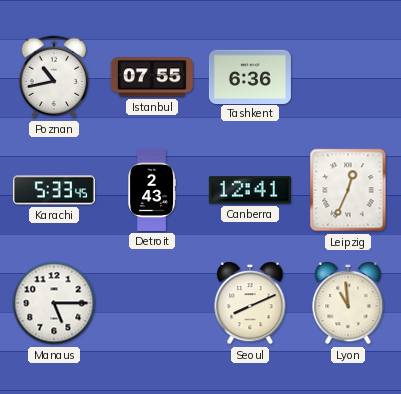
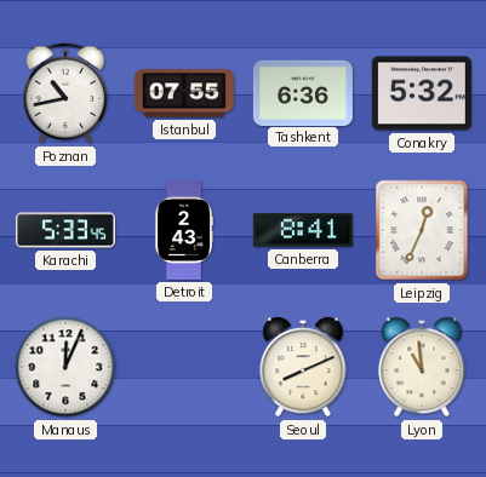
Conakry: none -> 5:32
Canberra: 12:41 -> 8:41
Manaus: 5:15 -> 12:04
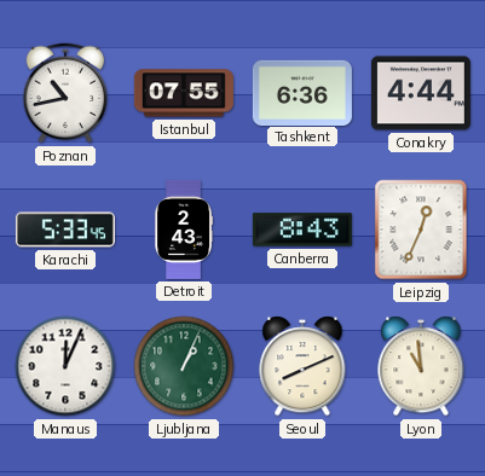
Conakry: 5:32 -> 4:44
Canberra: 8:41 -> 8:43
Ljubljana: none -> 1:04
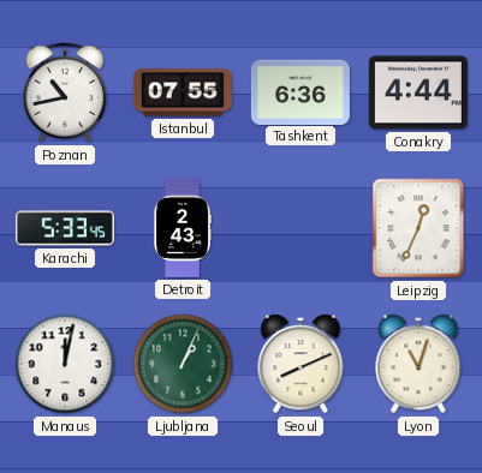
Canberra: 8:43 -> none
Manaus: 12:04 -> 12:02
Lyon: 10:59 -> 11:03
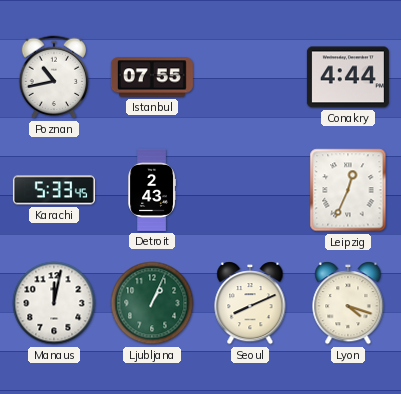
Tashkent: 6:36 -> none
Lyon: 11:03 -> 4:18
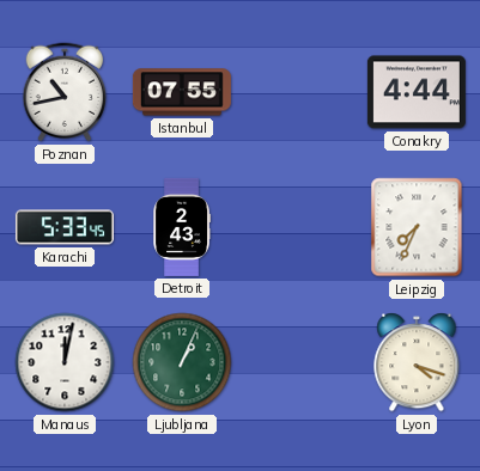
Leipzig: 12:34 -> 7:34
Seoul: 8:11 -> none
